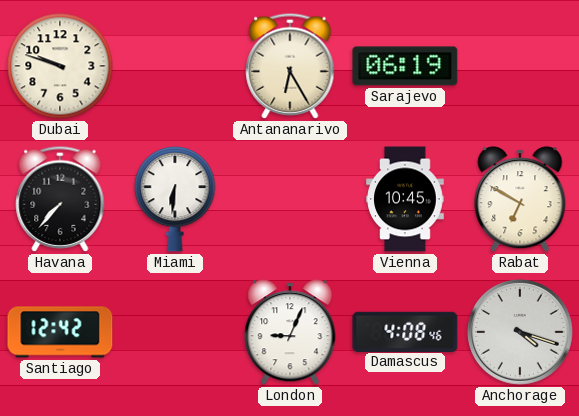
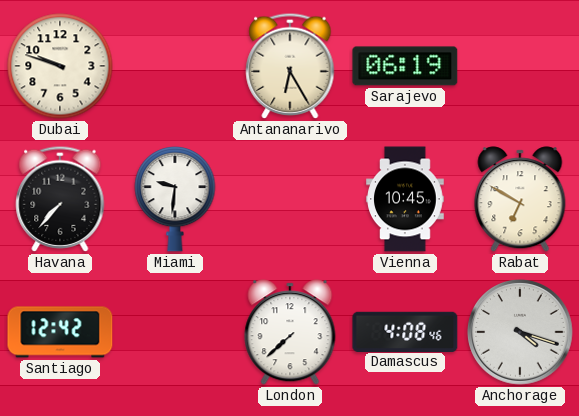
Miami: 6:31 -> 9:31
London: 9:04 -> 7:38
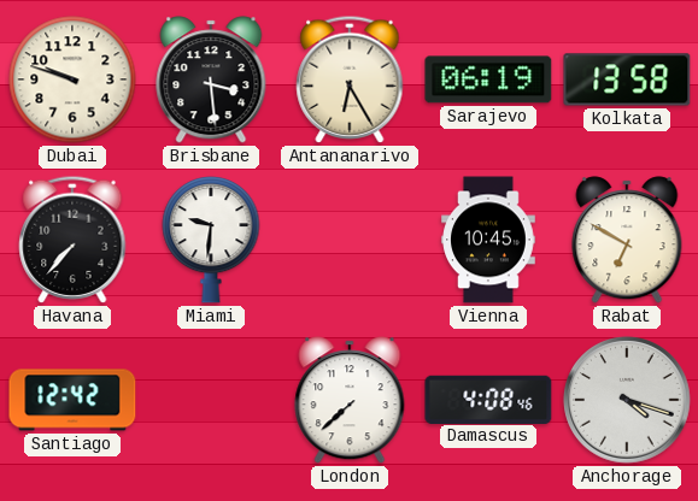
Brisbane: none -> 3:29
Kolkata: none -> 13:58
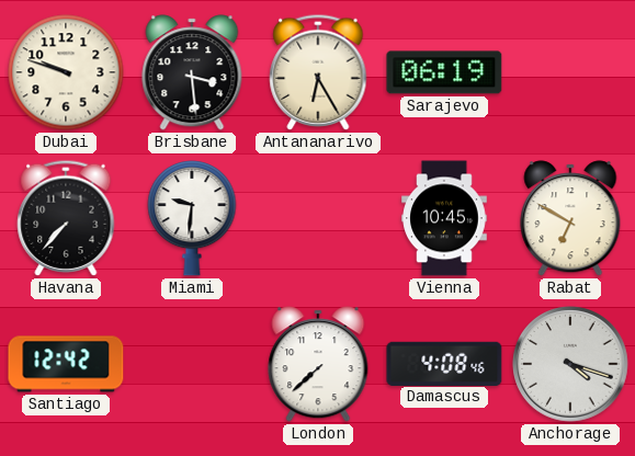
Kolkata: 13:58 -> none
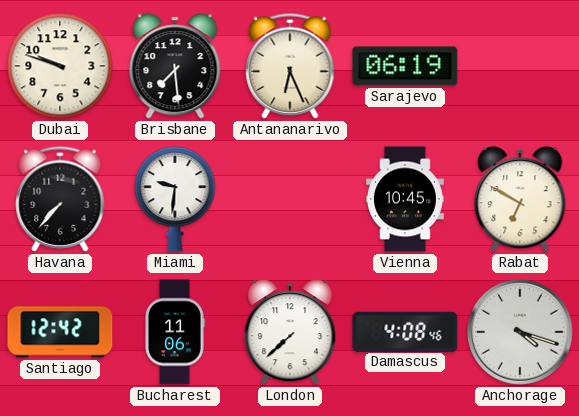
Brisbane: 3:29 -> 7:29
Antananarivo: 6:25 -> 6:26
Bucharest: none -> 11:06
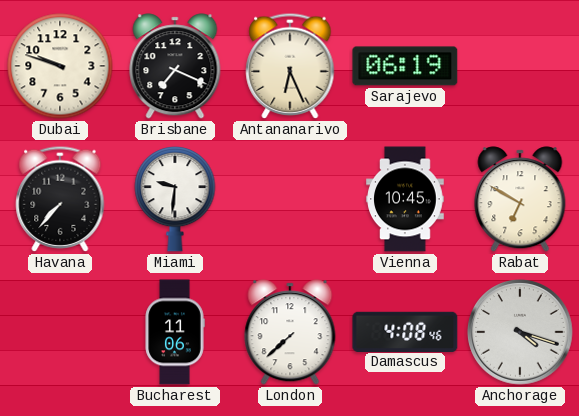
Brisbane: 7:29 -> 7:19
Santiago: 12:42 -> none
